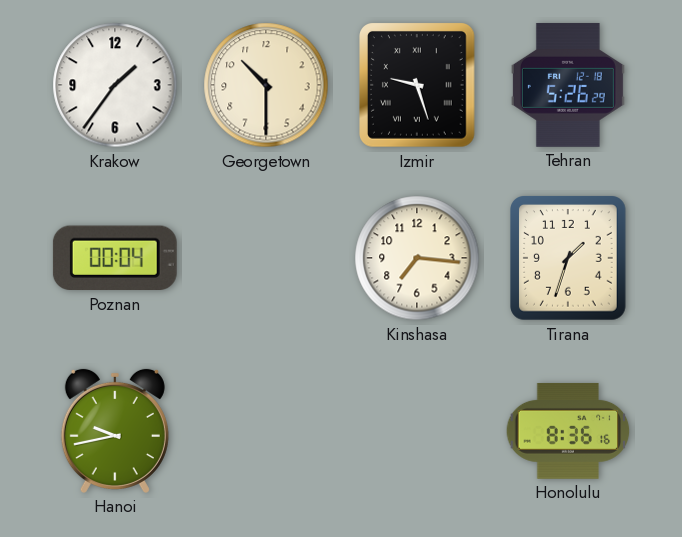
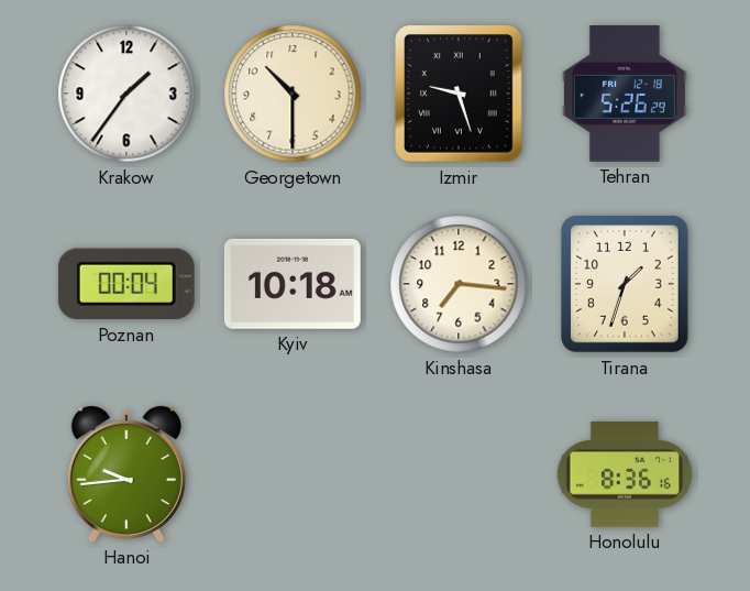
Kyiv: none -> 10:18
Hanoi: 9:43 -> 9:44
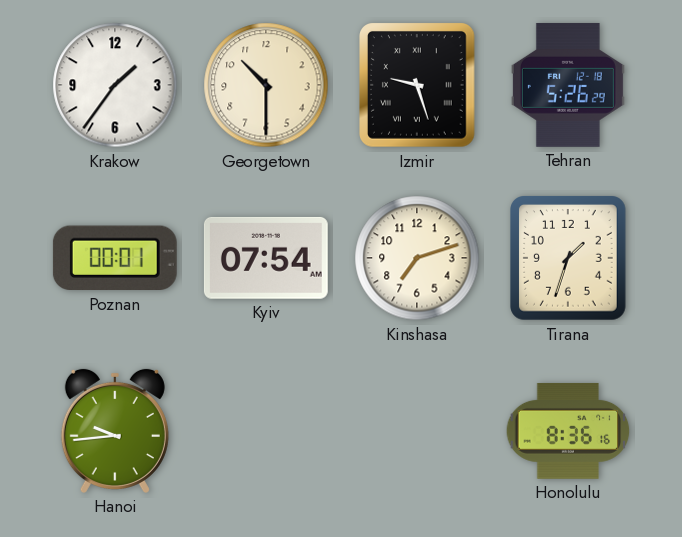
Poznan: 00:04 -> 00:01
Kyiv: 10:18 -> 07:54
Kinshasa: 7:16 -> 7:12
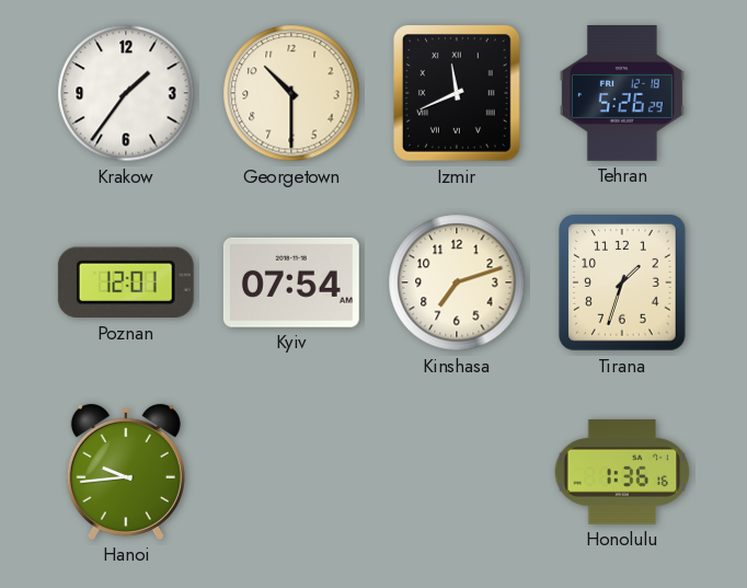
Izmir: 9:27 -> 11:41
Poznan: 00:01 -> 12:01
Honolulu: 8:36 -> 1:36
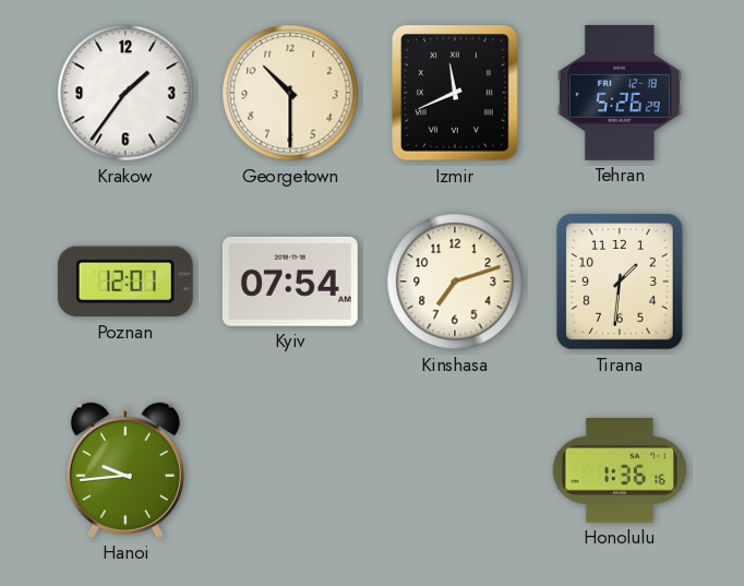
Tirana: 1:33 -> 1:31
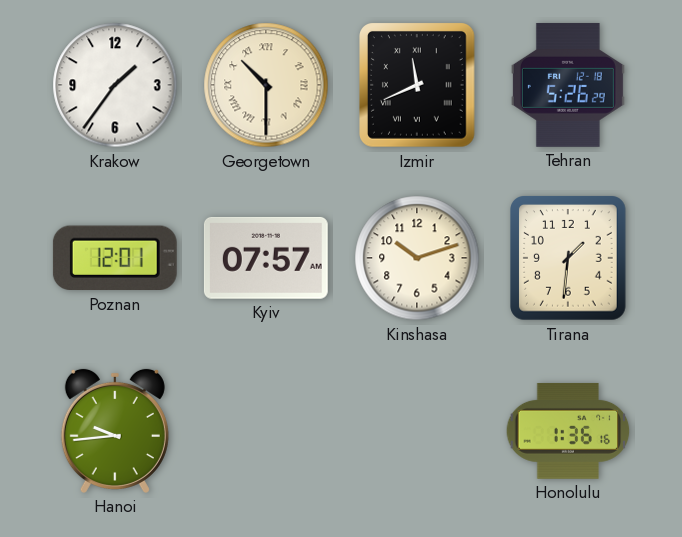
Georgetown numerals: Arabic -> Roman
Kyiv: 07:54 -> 07:57
Kinshasa: 7:12 -> 10:12
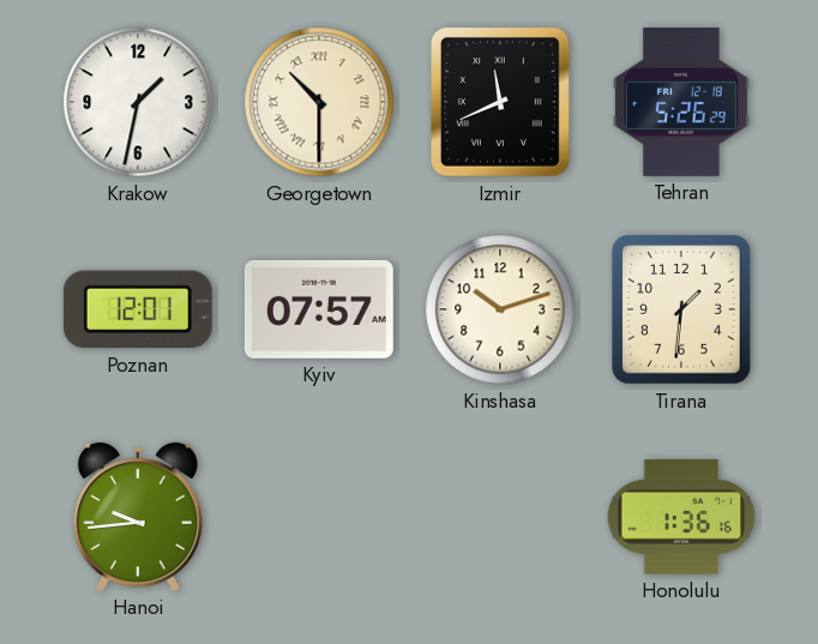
Krakow: 1:36 -> 1:32
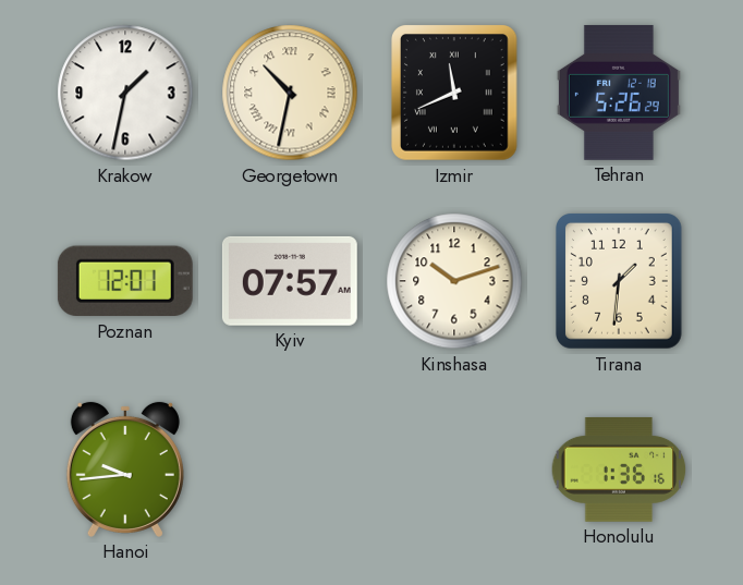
Georgetown: 10:30 -> 10:32
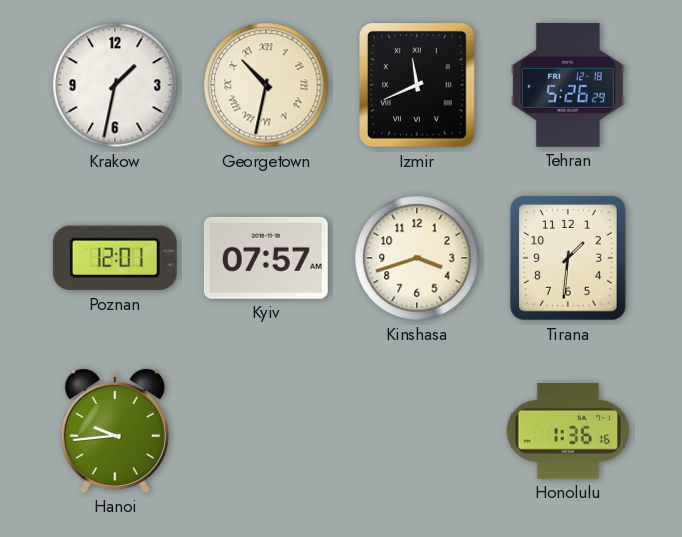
Kinshasa: 10:12 -> 3:42
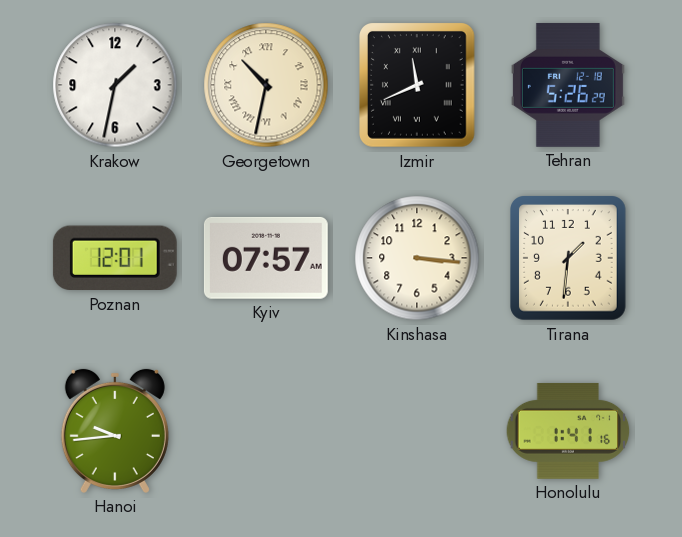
Kinshasa: 3:42 -> 3:16
Honolulu: 1:36 -> 1:41
